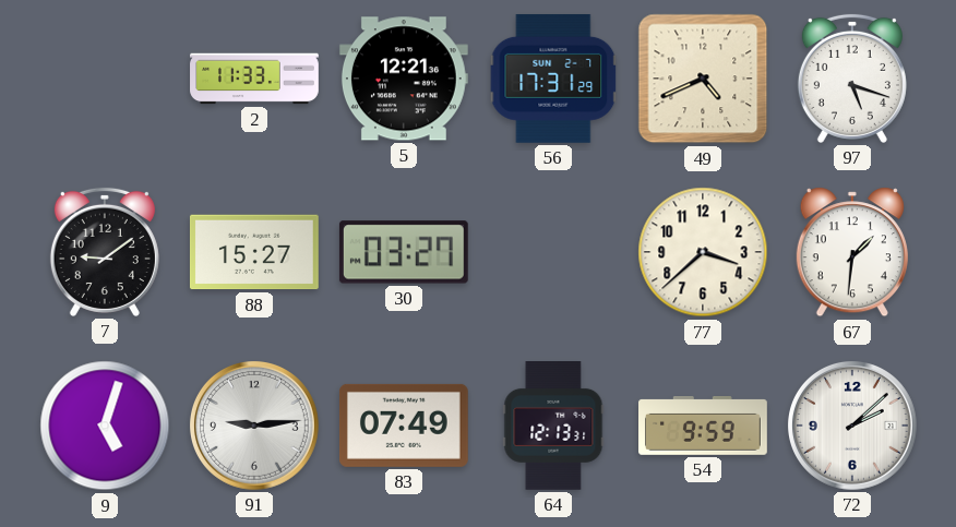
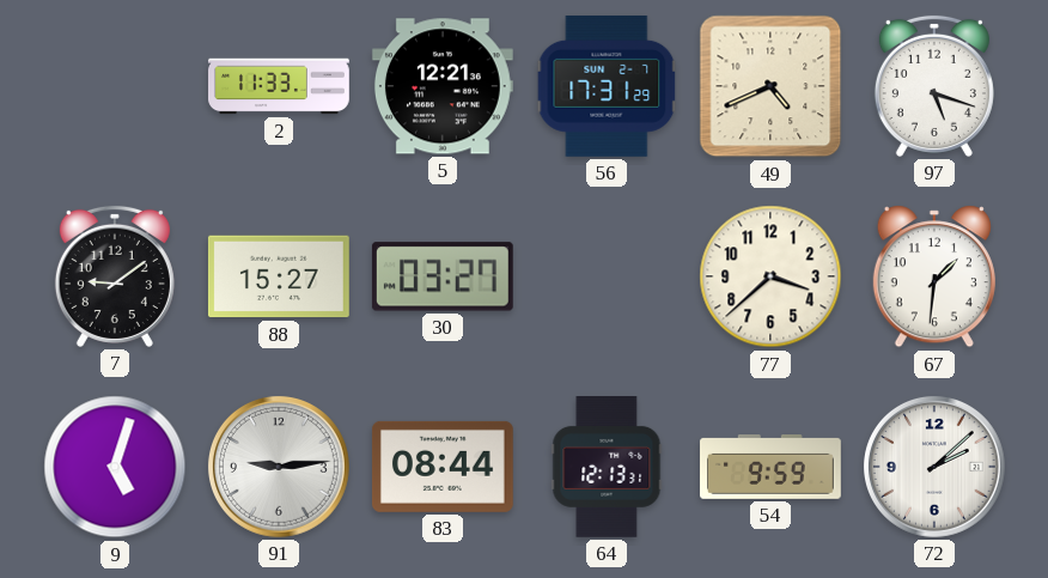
83: 07:49 -> 08:44
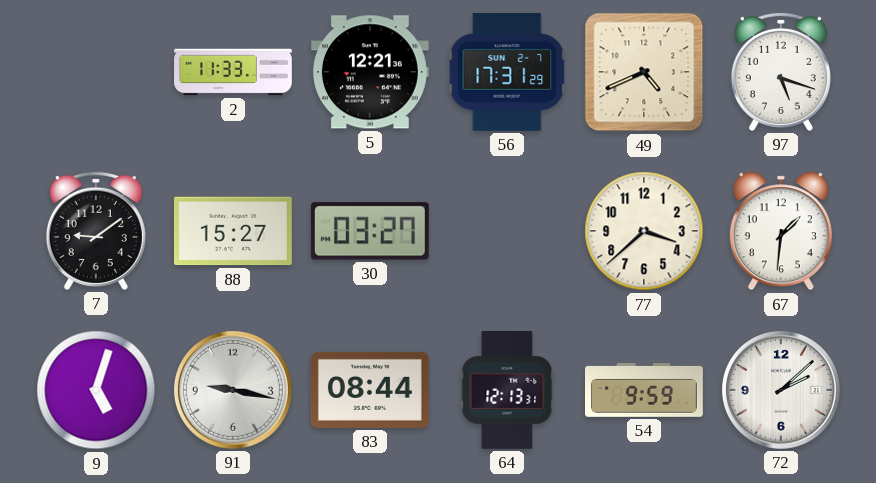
91: 9:14 -> 9:17
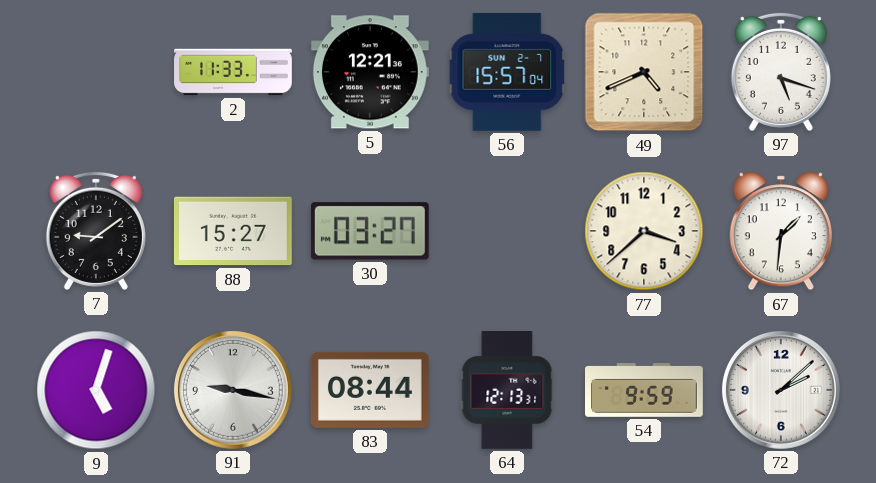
56: 17:31 -> 15:57
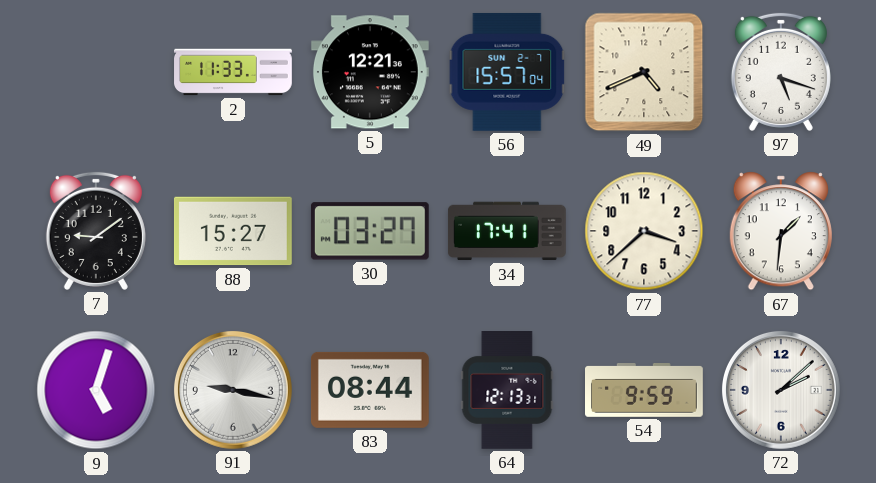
34: none -> 17:41
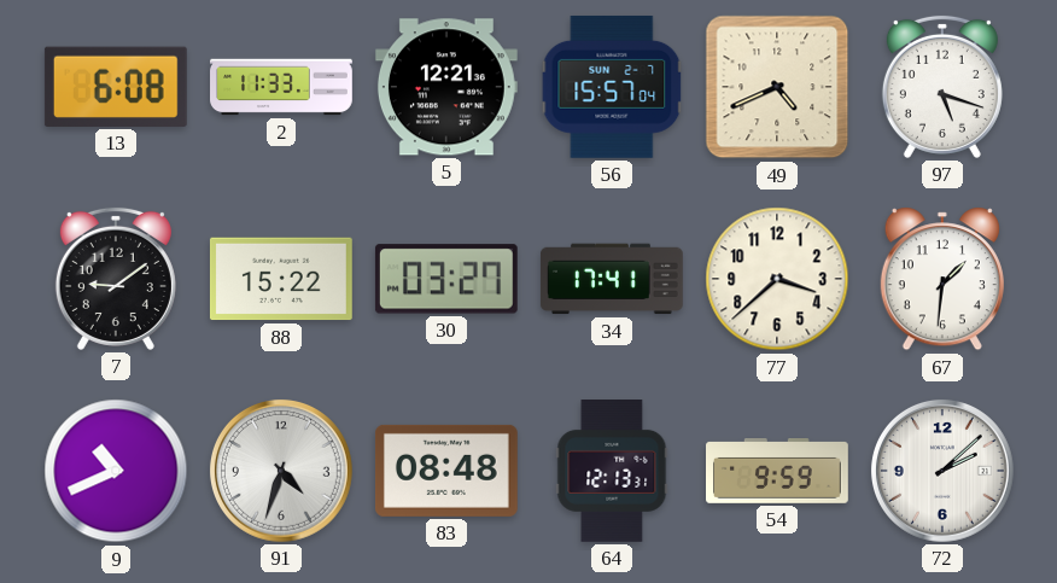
13: none -> 6:08
88: 15:27 -> 15:22
9: 5:03 -> 10:41
91: 9:17 -> 4:33
83: 08:44 -> 08:48
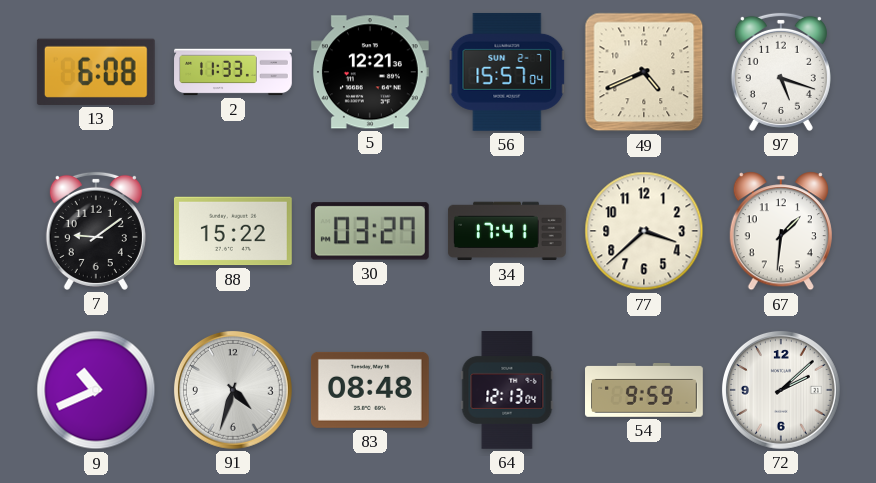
64: 12:13:31 -> 12:13:04
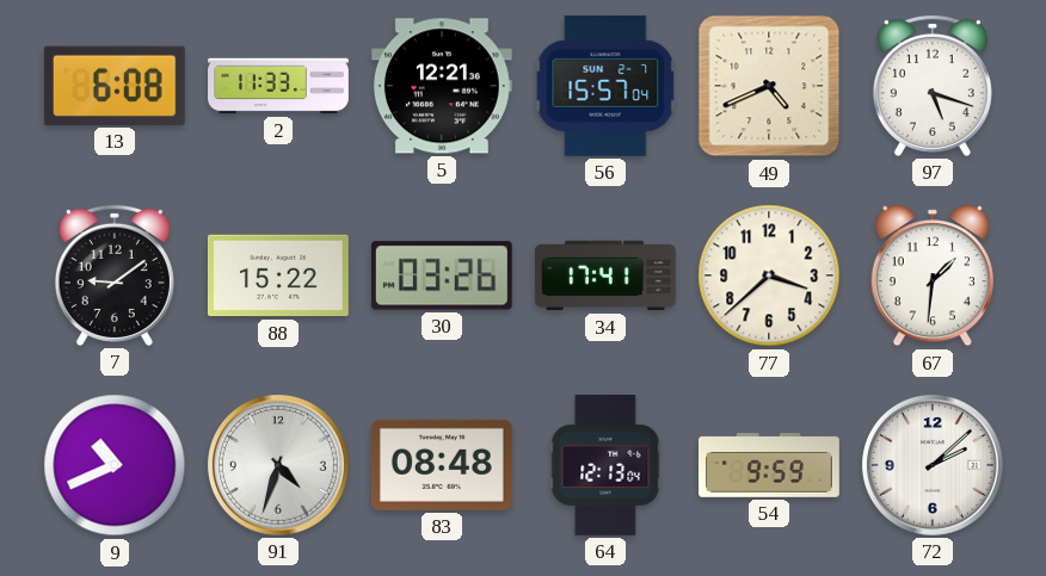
30: 03:27 -> 03:26
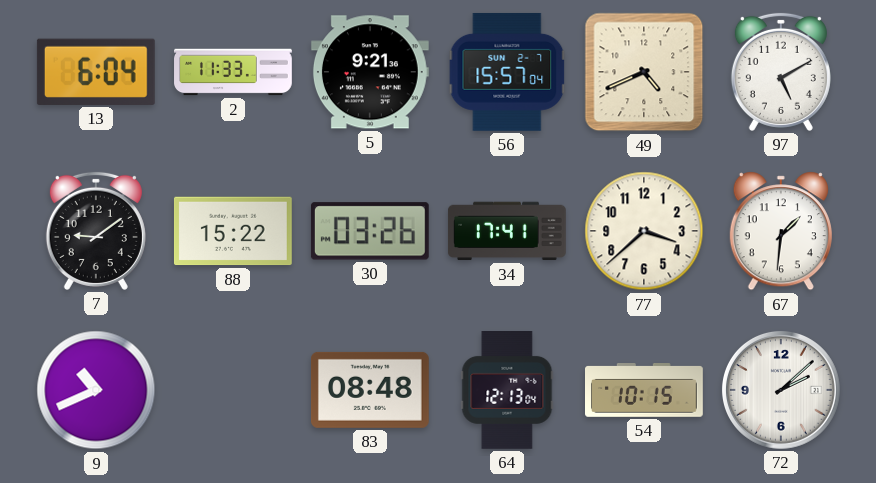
13: 6:08 -> 6:04
5: 12:21 -> 9:21
97: 5:18 -> 5:10
91: 4:33 -> none
54: 9:59 -> 10:15
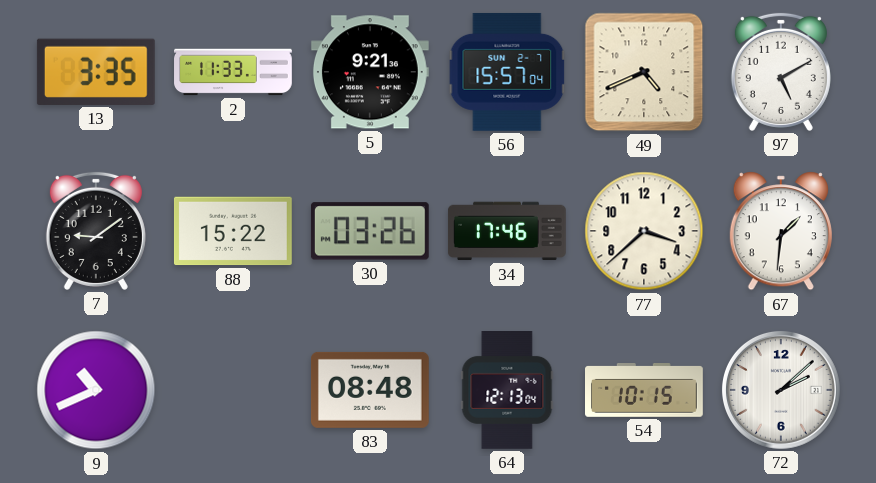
13: 6:04 -> 3:35
34: 17:41 -> 17:46
